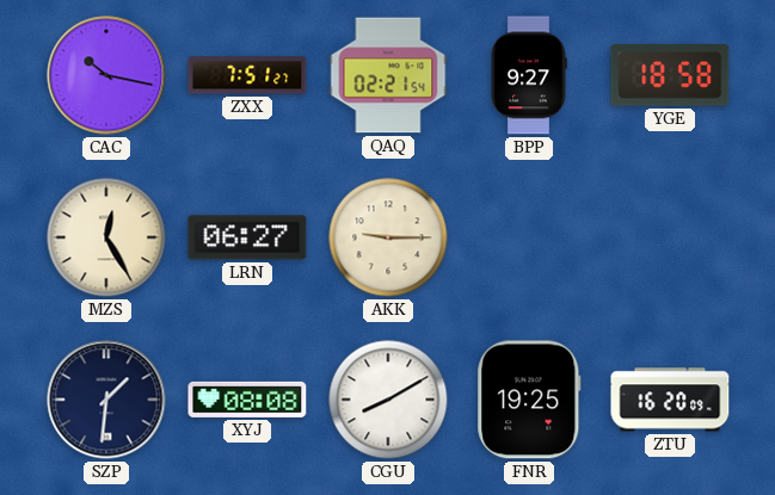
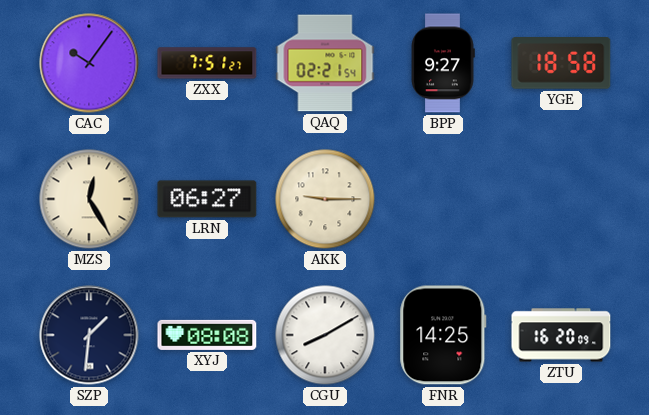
CAC: 10:17 -> 10:06
FNR: 19:25 -> 14:25
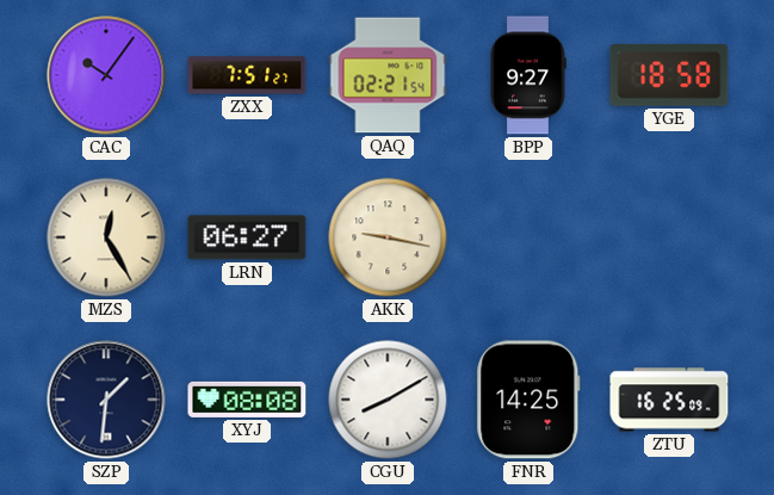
AKK: 9:15 -> 9:17
ZTU: 16:20 -> 16:25
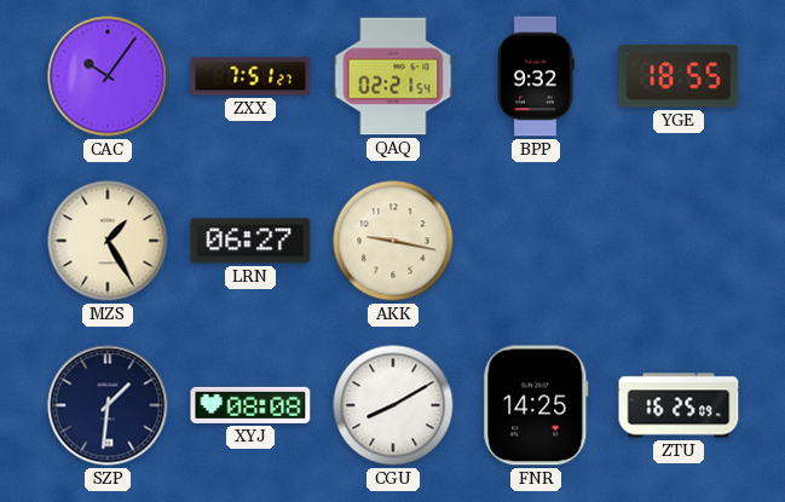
BPP: 9:27 -> 9:32
YGE: 18:58 -> 18:55
MZS: 12:25 -> 1:25
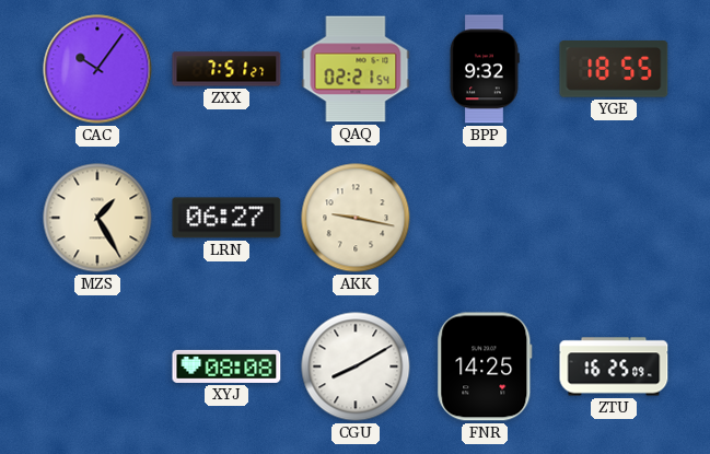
SZP: 1:31 -> none
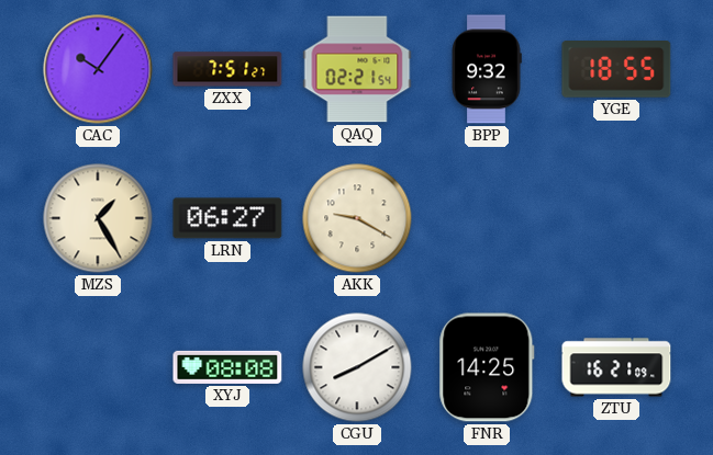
AKK: 9:17 -> 9:20
ZTU: 16:25 -> 16:21
